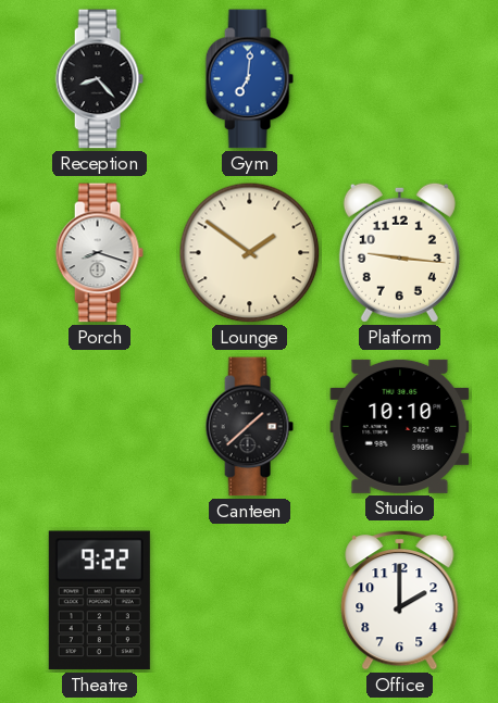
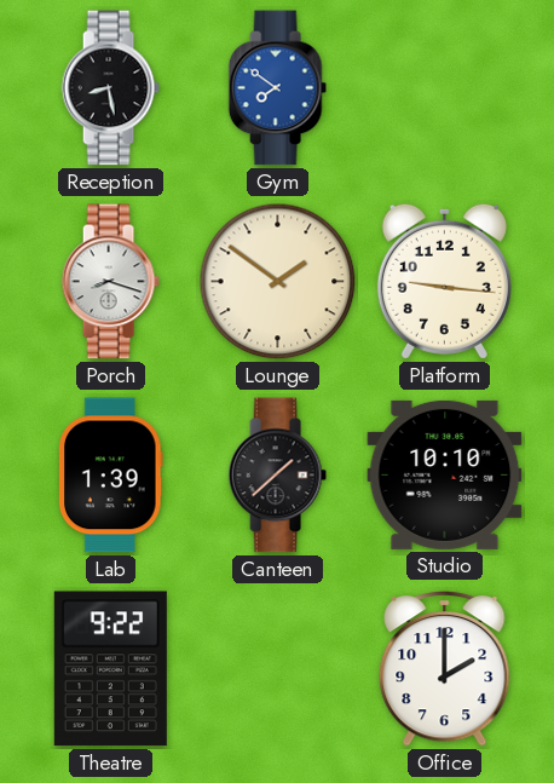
Reception: 8:23 -> 8:28
Gym: 7:01 -> 7:51
Lab: none -> 1:39
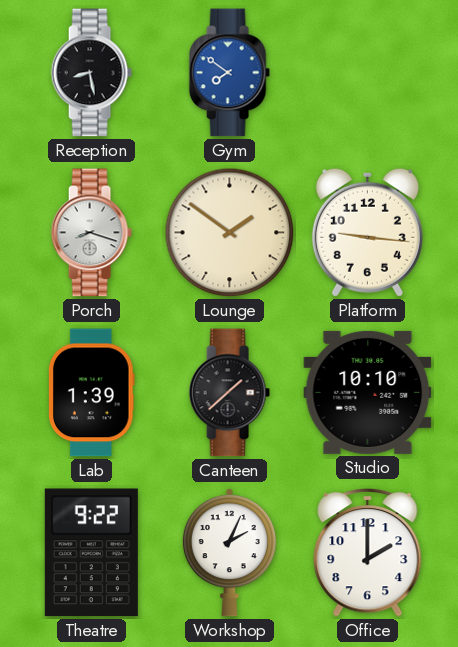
Workshop: none -> 2:04
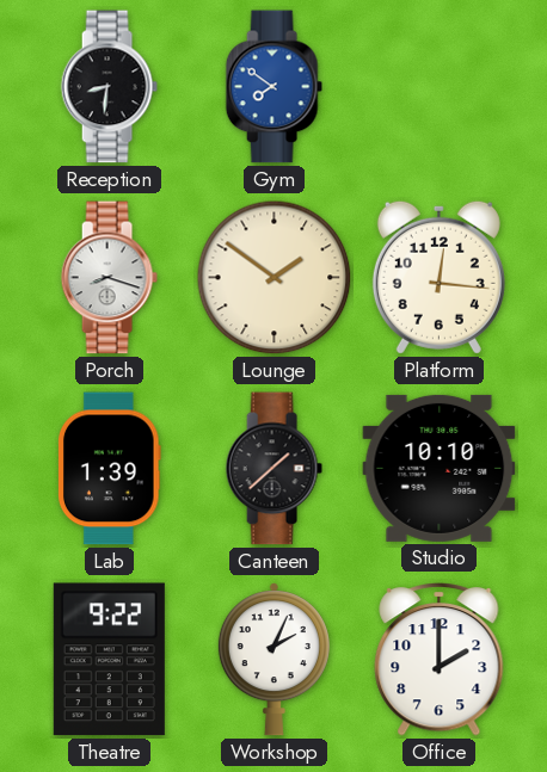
Reception: 8:28 -> 8:31
Platform: 9:16 -> 12:16
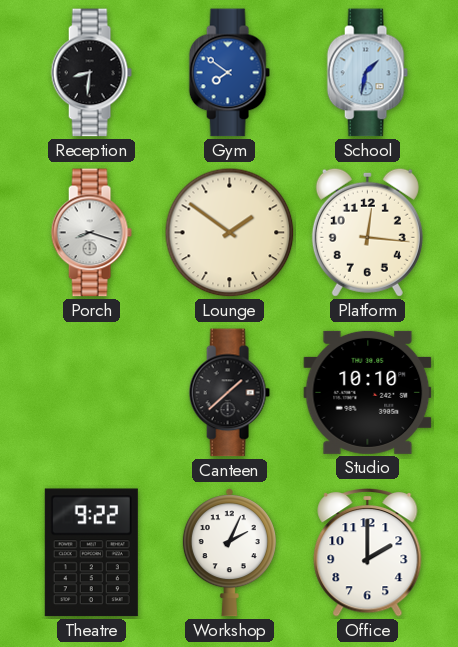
School: none -> 1:32
Lab: 1:39 -> none
